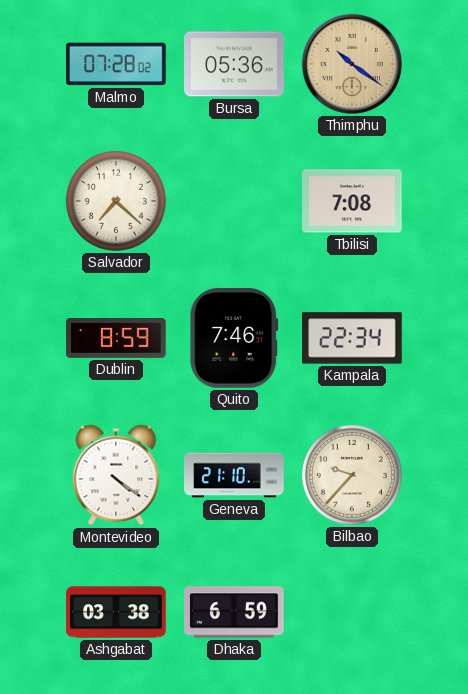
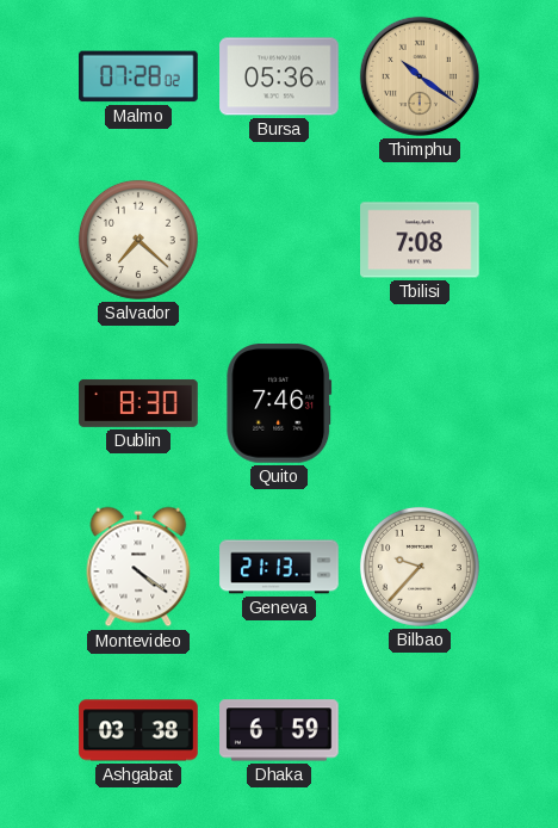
Dublin: 8:59 -> 8:30
Kampala: 22:34 -> none
Geneva: 21:10 -> 21:13
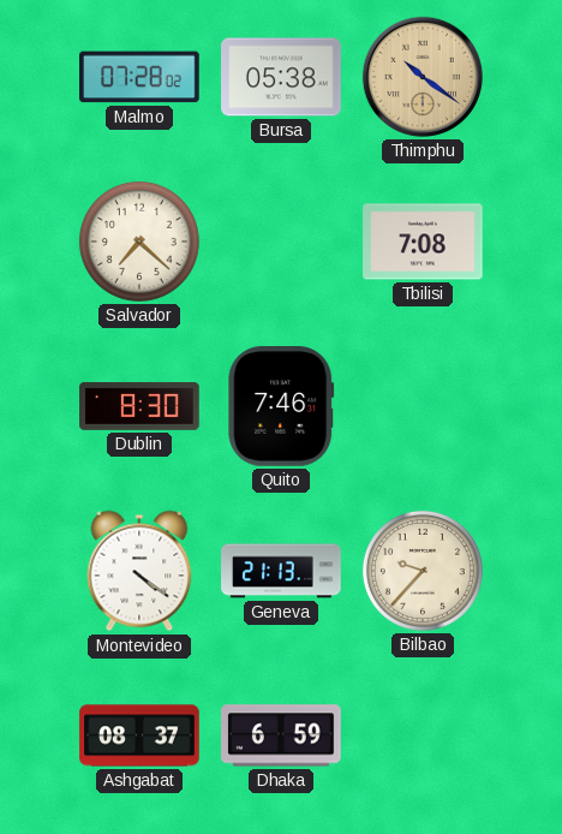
Bursa: 05:36 -> 05:38
Ashgabat: 03:38 -> 08:37
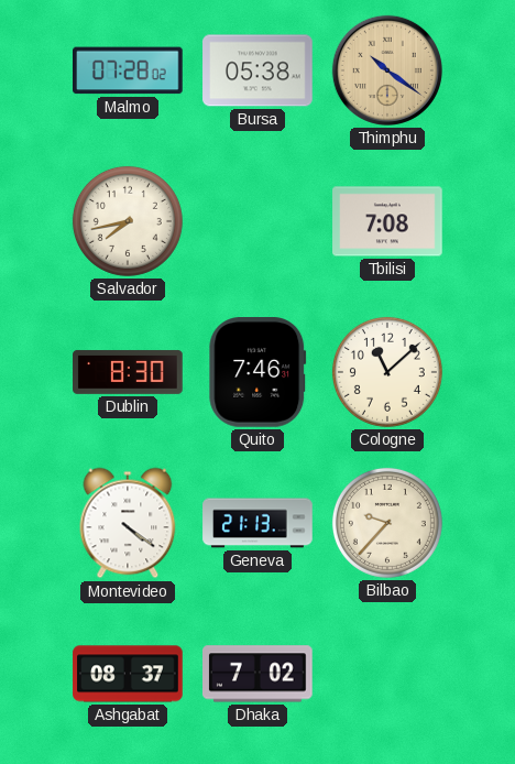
Salvador: 7:22 -> 7:43
Cologne: none -> 11:08
Dhaka: 6:59 -> 7:02
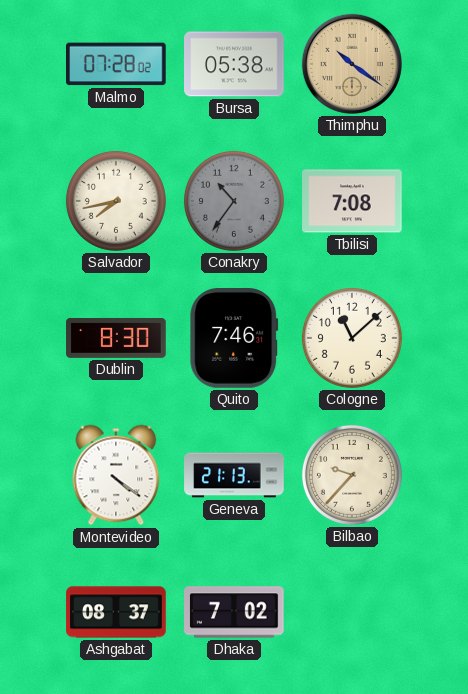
Conakry: none -> 10:36
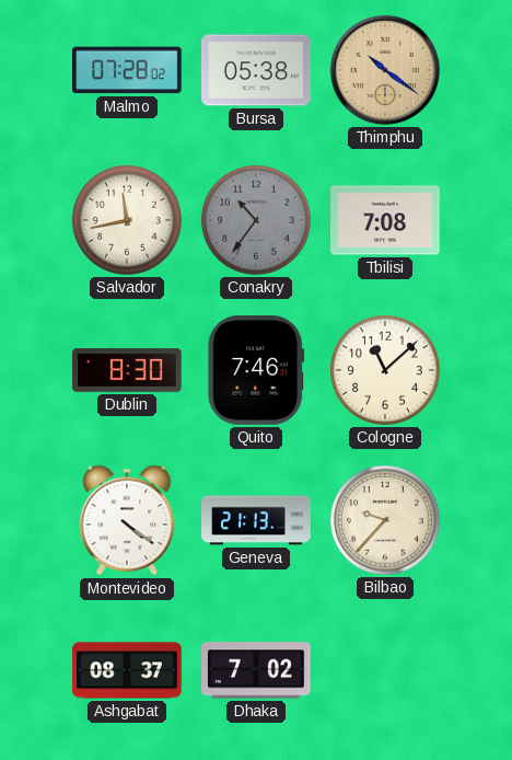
Salvador: 7:43 -> 11:43
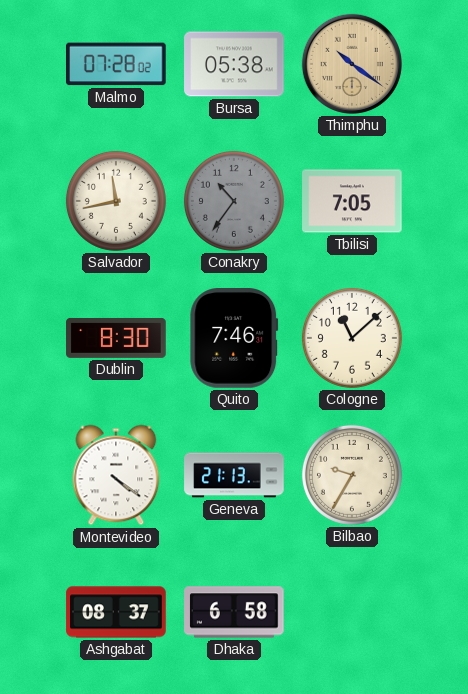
Tbilisi: 7:08 -> 7:05
Bilbao: 9:37 -> 9:35
Dhaka: 7:02 -> 6:58
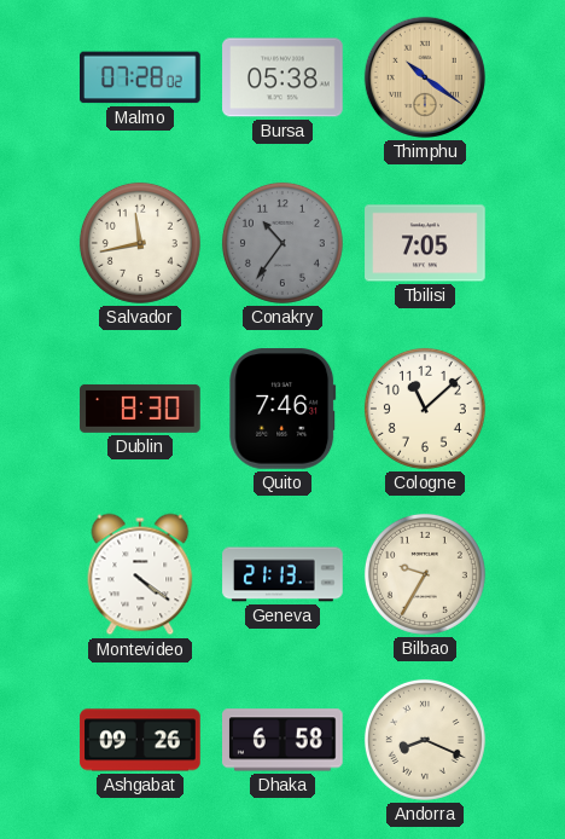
Ashgabat: 08:37 -> 09:26
Andorra: none -> 8:19
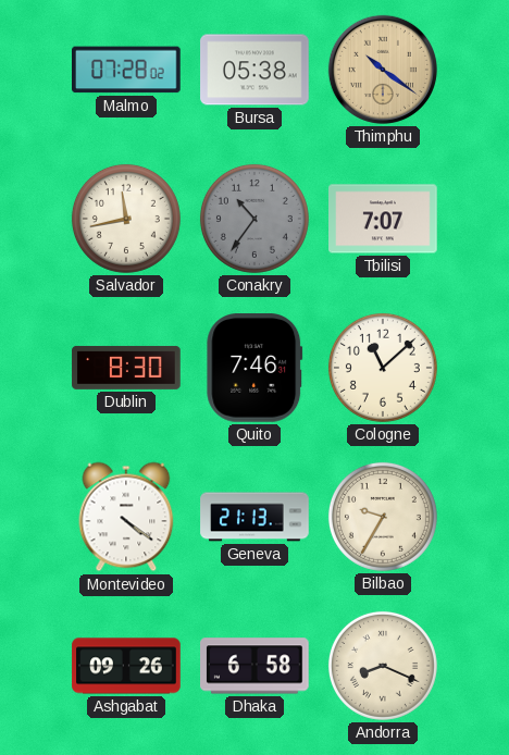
Tbilisi: 7:05 -> 7:07
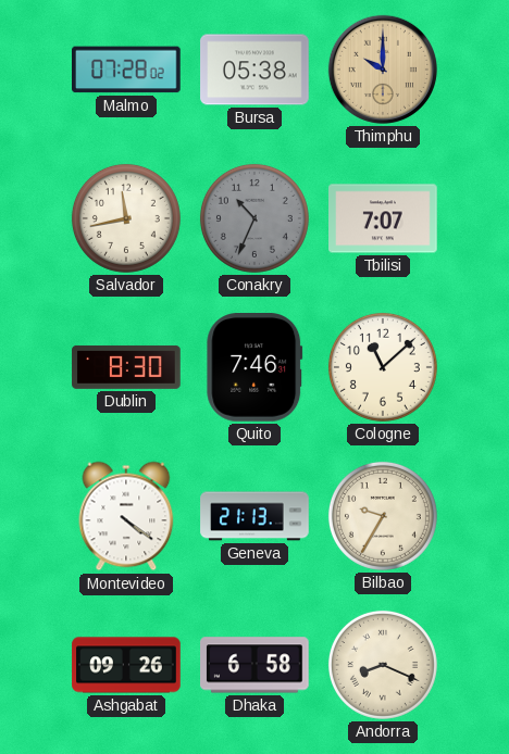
Thimphu: 10:21 -> 10:00
Conakry: 10:36 -> 10:34
